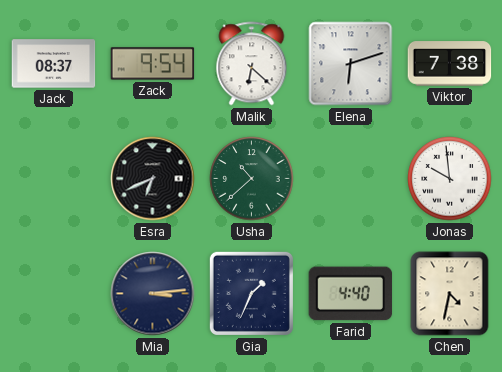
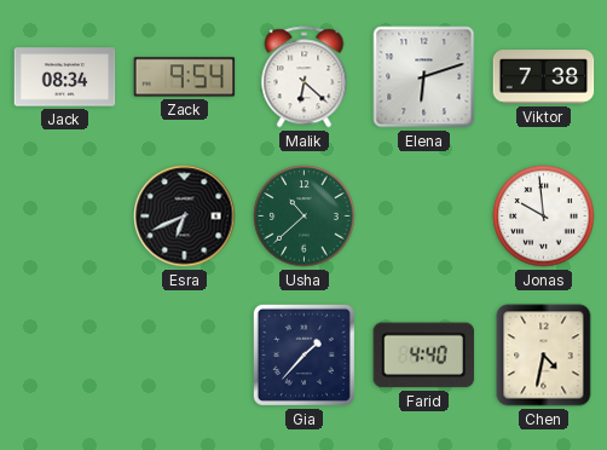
Jack: 08:37 -> 08:34
Mia: 3:14 -> none
Gia: 1:34 -> 1:37
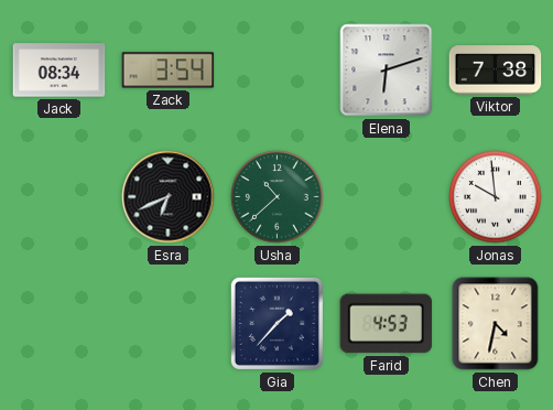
Zack: 9:54 -> 3:54
Malik: 6:22 -> none
Farid: 4:40 -> 4:53
